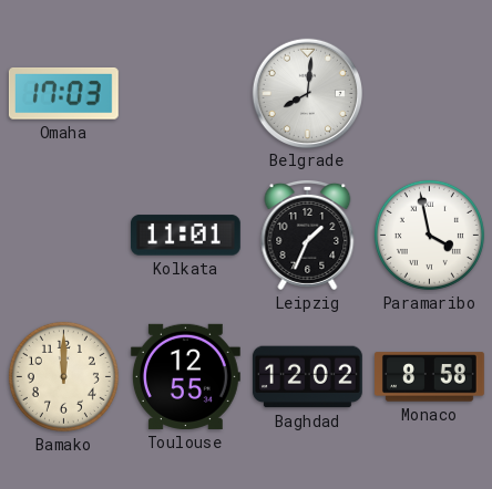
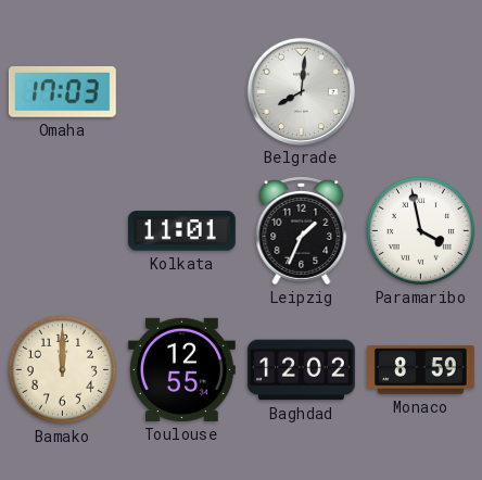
Monaco: 8:58 -> 8:59
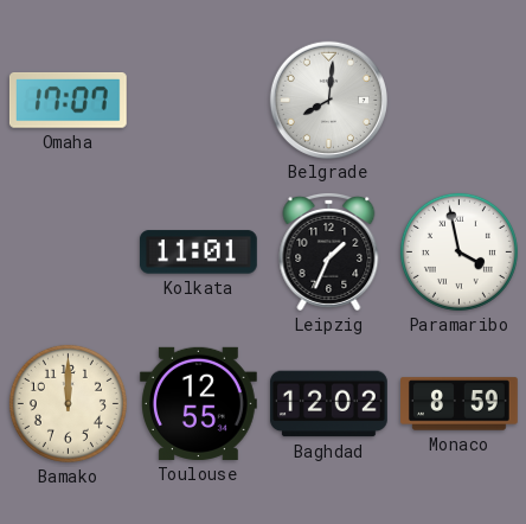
Omaha: 17:03 -> 17:07
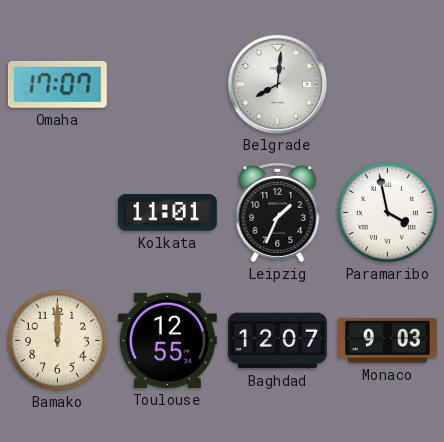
Baghdad: 12:02 -> 12:07
Monaco: 8:59 -> 9:03
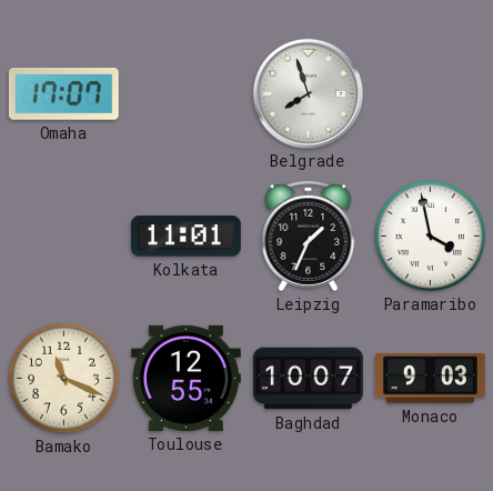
Belgrade: 8:01 -> 7:57
Bamako: 12:00 -> 11:19
Baghdad: 12:07 -> 10:07
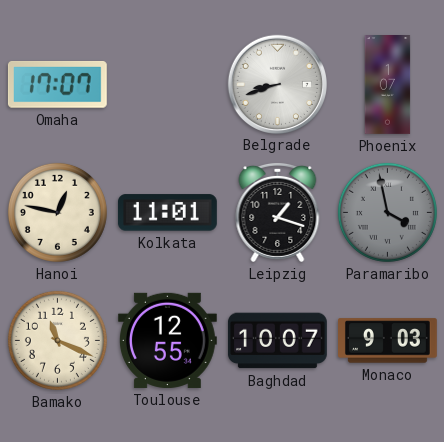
Belgrade: 7:57 -> 8:42
Phoenix: none -> 1:07
Hanoi: none -> 12:47
Leipzig: 1:34 -> 1:18
Paramaribo dial: white -> grey
